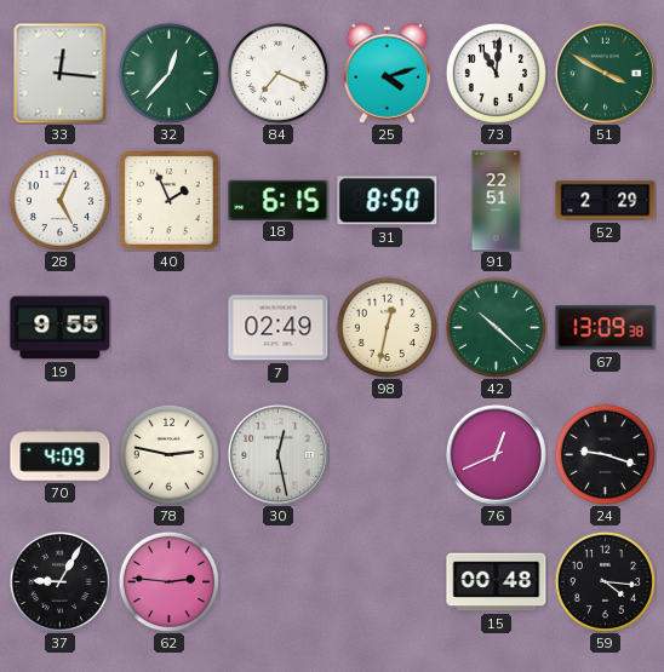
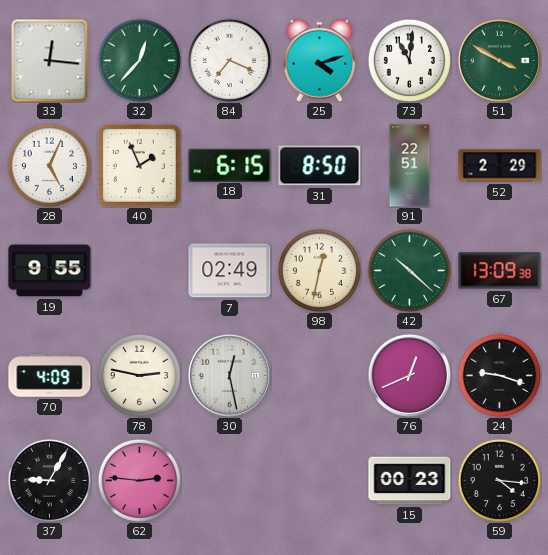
15: 00:48 -> 00:23
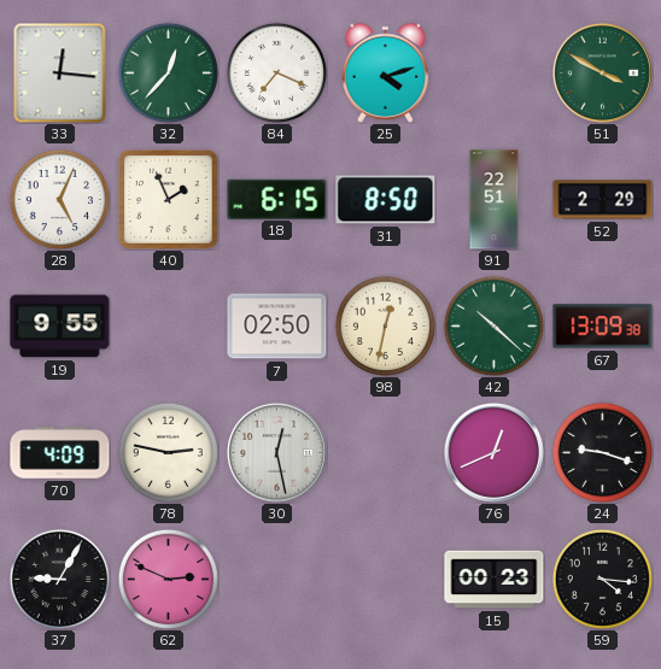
73: 11:01 -> none
7: 02:49 -> 02:50
62: 2:46 -> 2:49
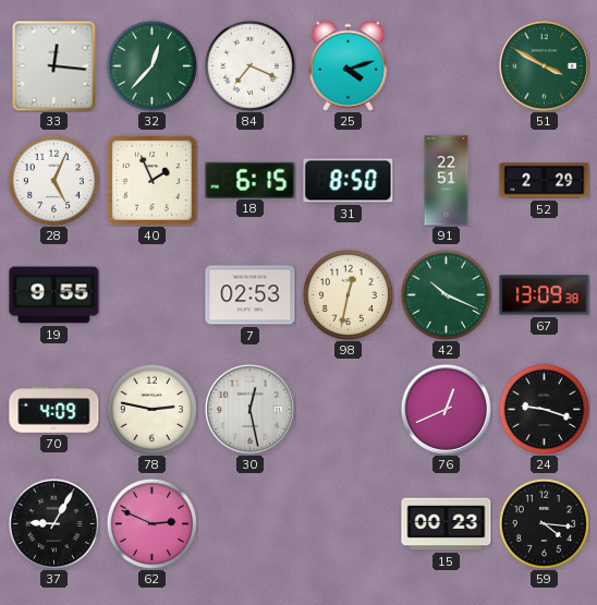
7: 02:50 -> 02:53
42: 10:22 -> 10:19
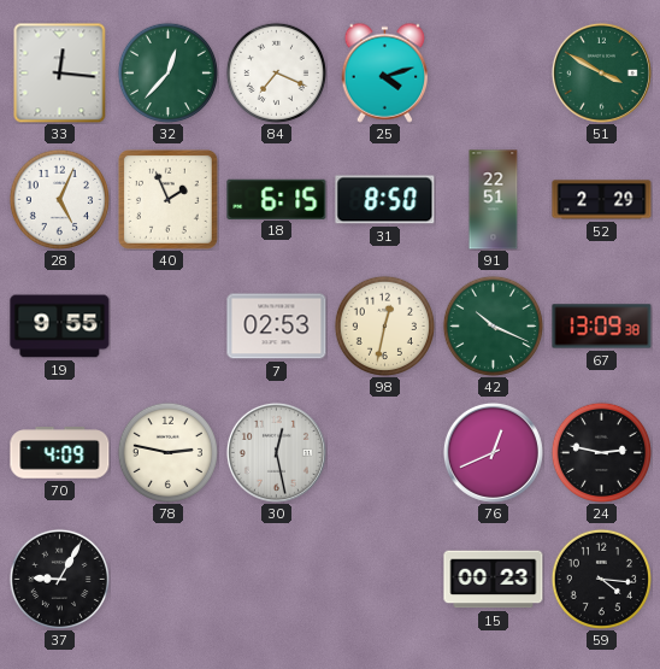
24: 9:18 -> 2:47
62: 2:49 -> none
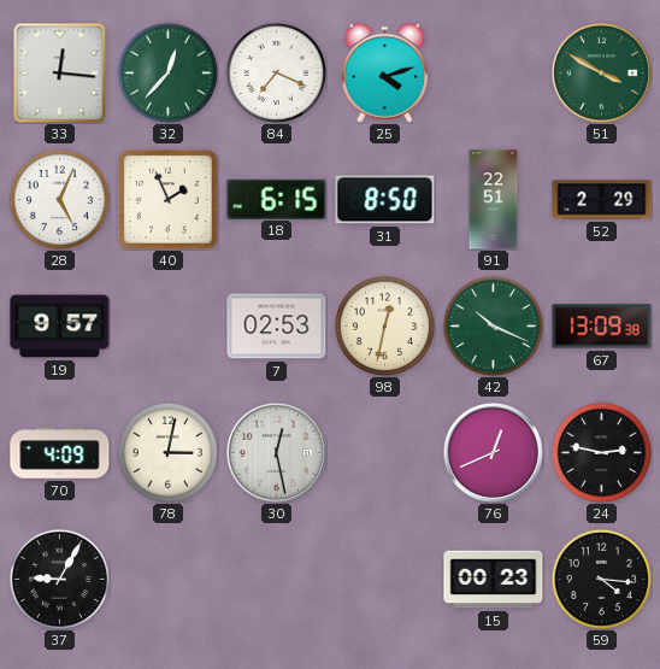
19: 9:55 -> 9:57
78: 2:47 -> 3:02
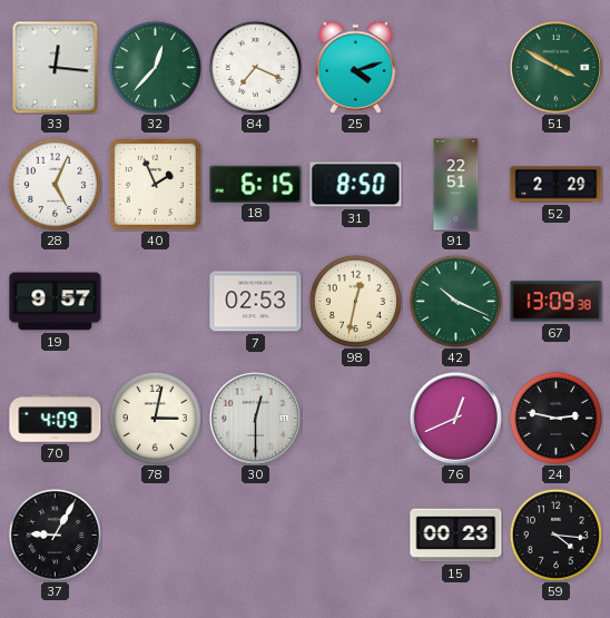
30: 12:28 -> 12:30
